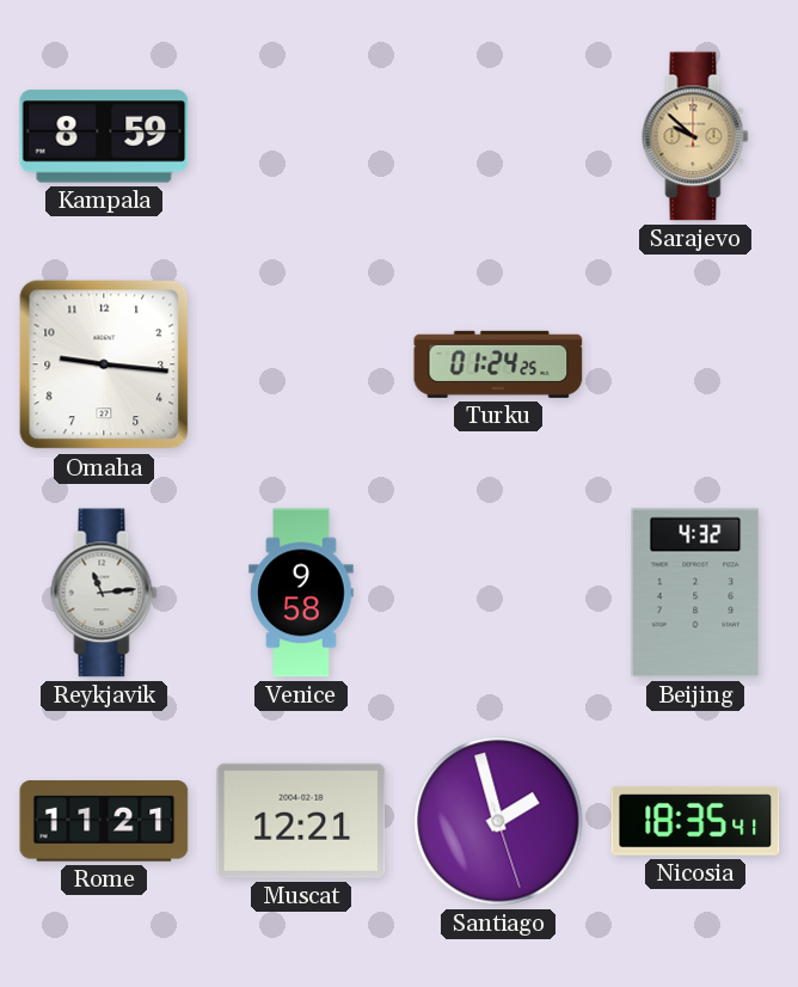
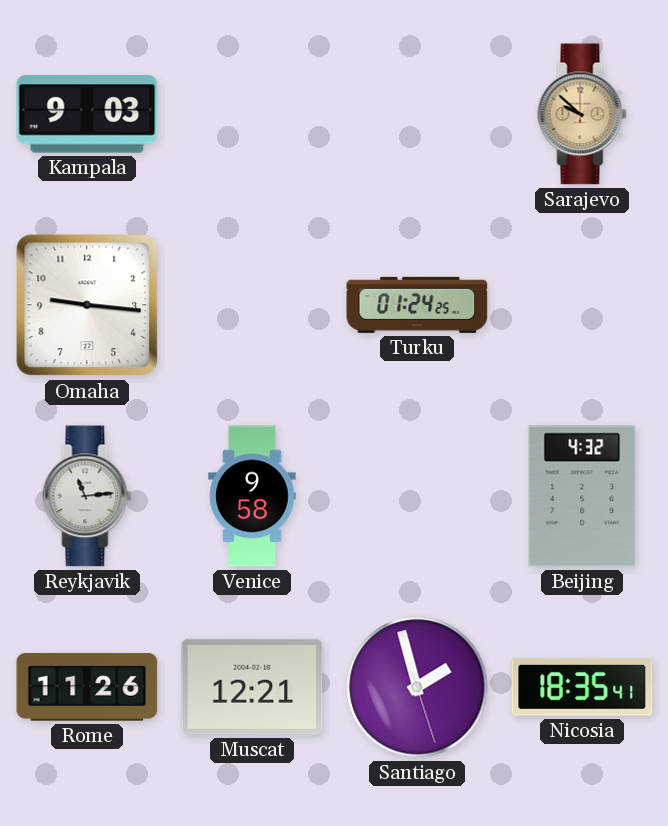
Kampala: 8:59 -> 9:03
Rome: 11:21 -> 11:26
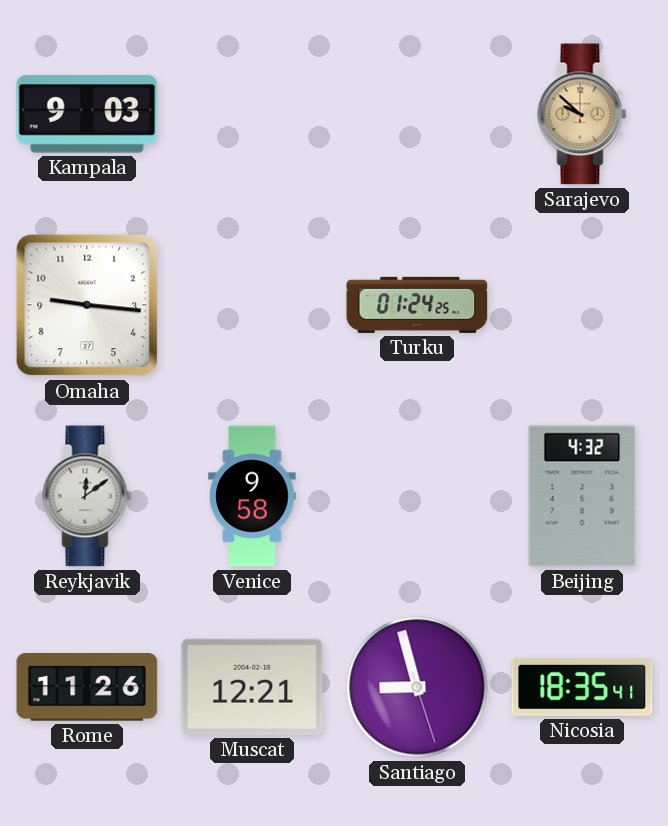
Reykjavik: 11:14 -> 12:09
Santiago: 1:57 -> 8:57
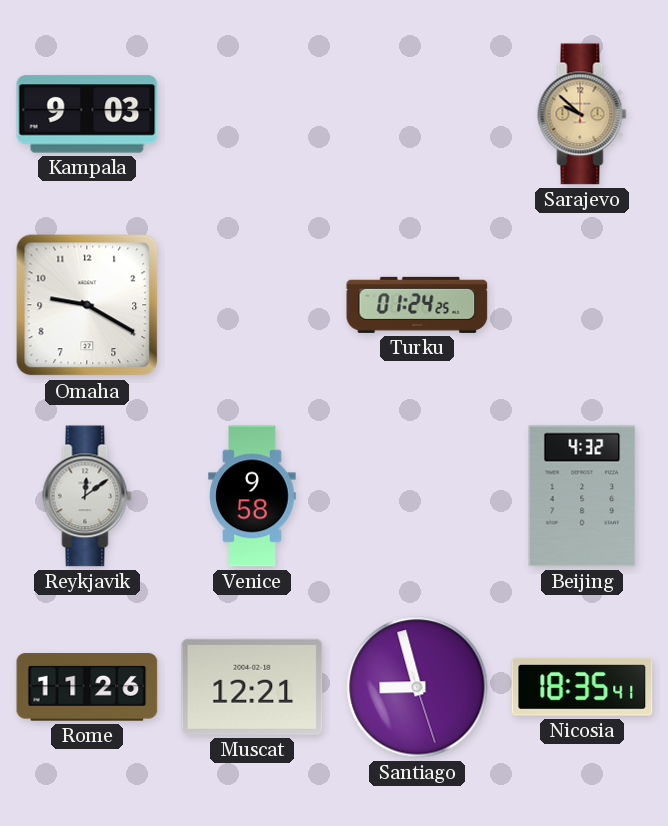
Omaha: 9:16 -> 9:20
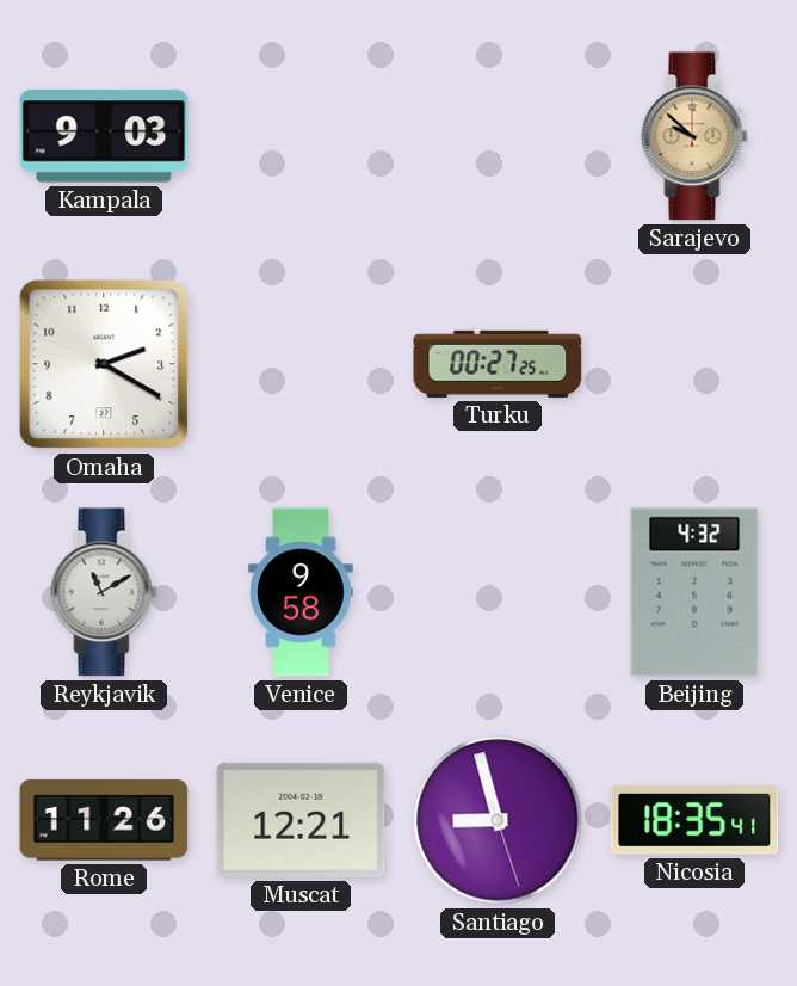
Omaha: 9:20 -> 2:20
Turku: 01:24 -> 00:27
Reykjavik: 12:09 -> 11:10
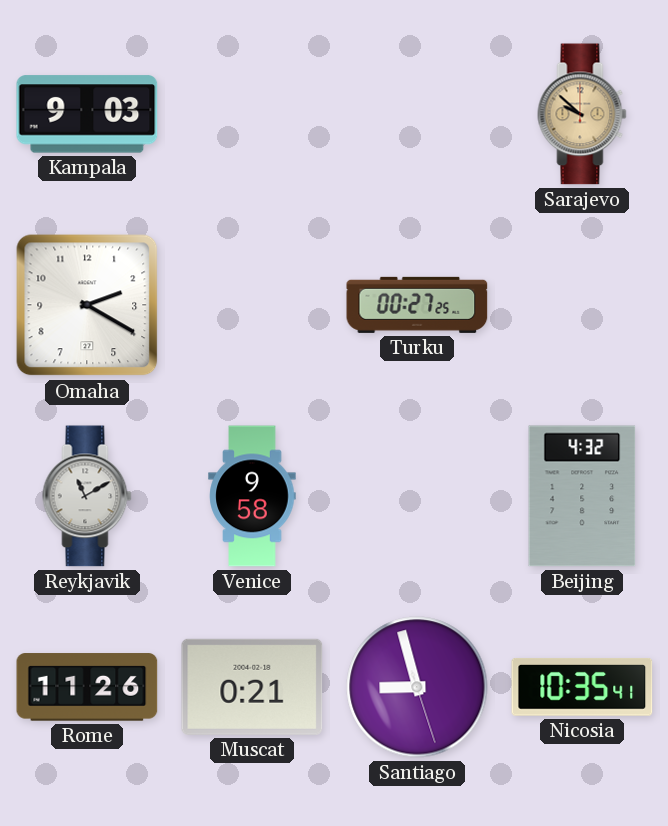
Muscat: 12:21 -> 0:21
Nicosia: 18:35 -> 10:35
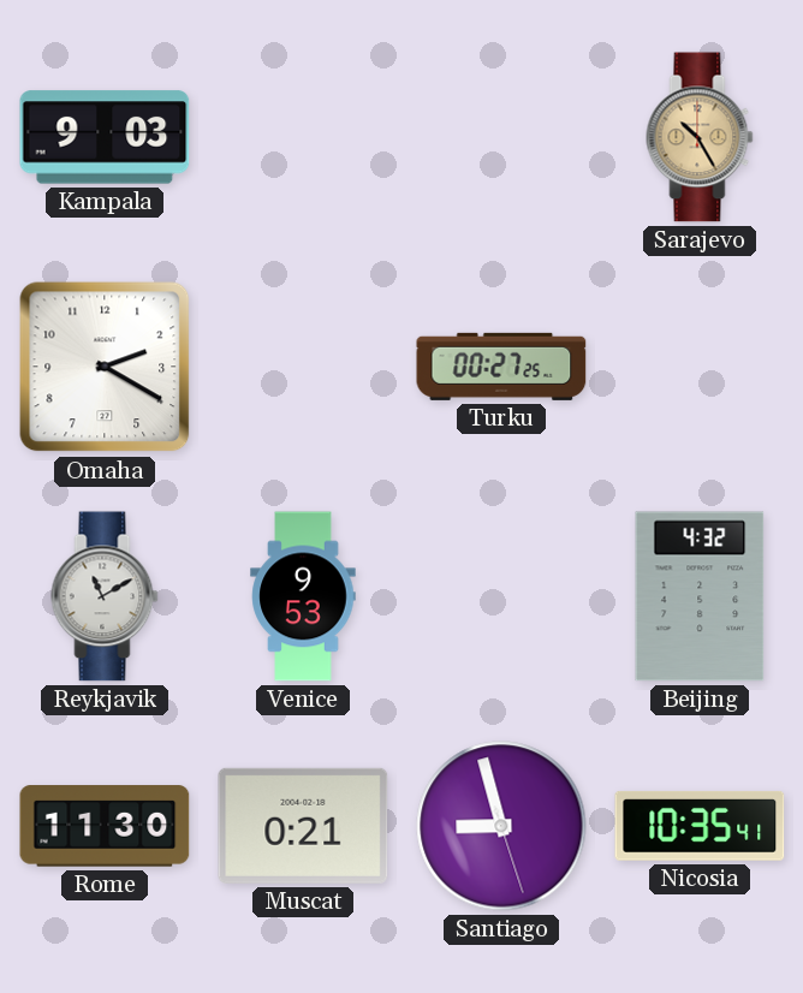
Sarajevo: 9:52 -> 10:25
Venice: 9:58 -> 9:53
Rome: 11:26 -> 11:30
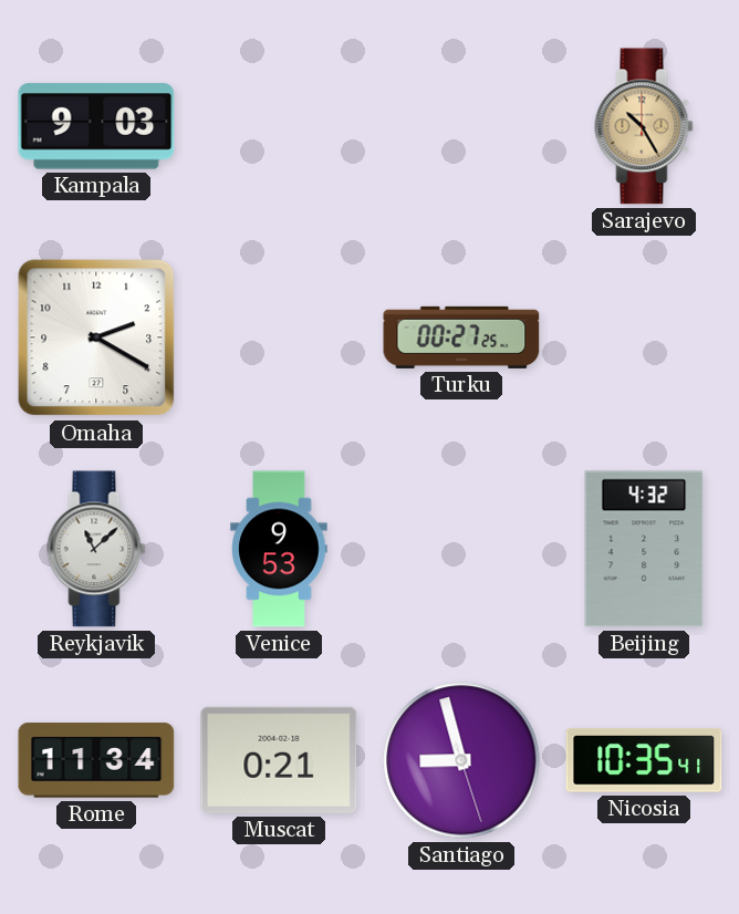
Reykjavik: 11:10 -> 11:08
Rome: 11:30 -> 11:34
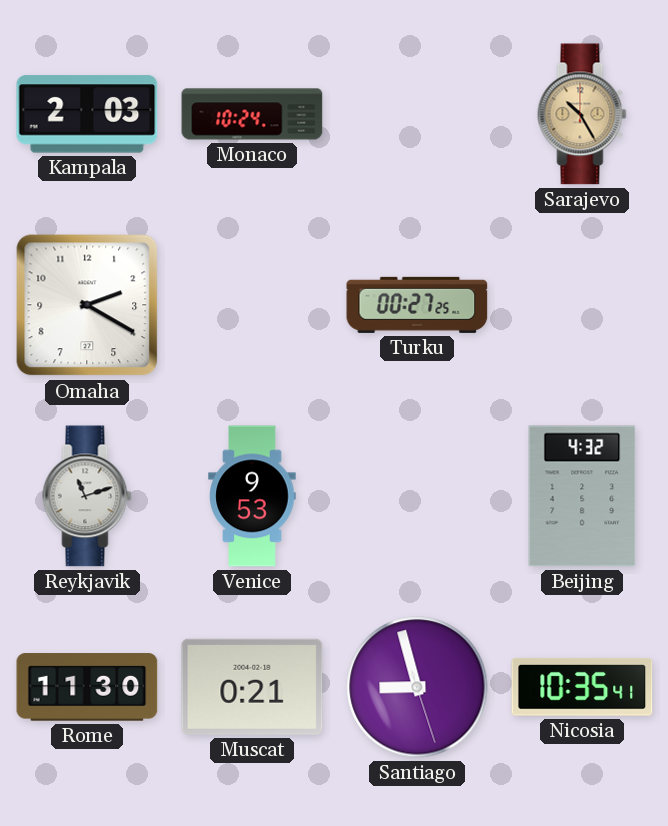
Kampala: 9:03 -> 2:03
Monaco: none -> 10:24
Reykjavik: 11:08 -> 11:12
Rome: 11:34 -> 11:30
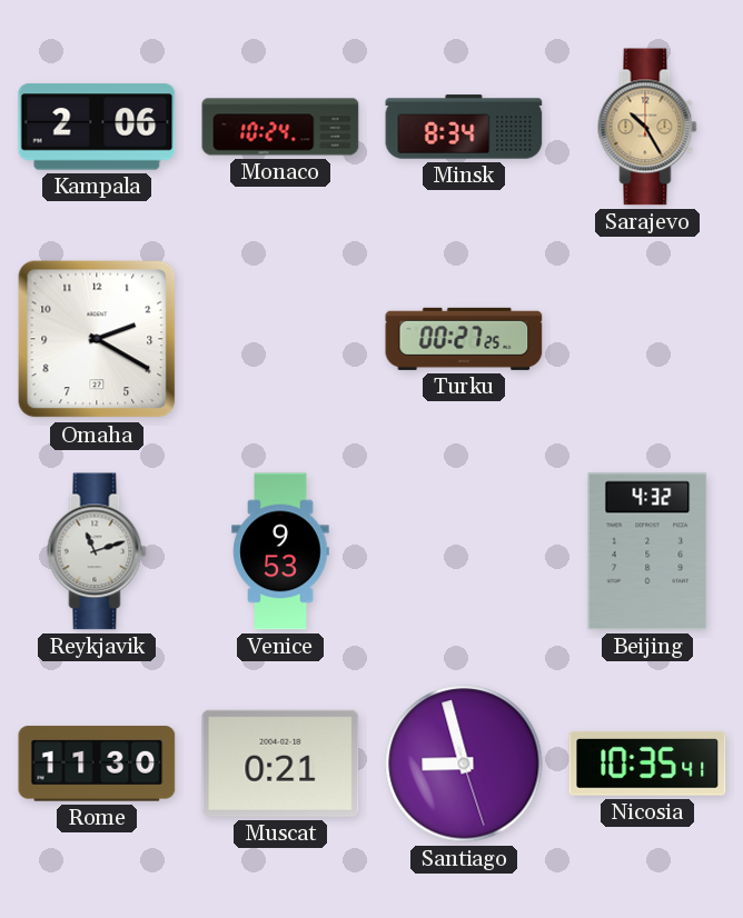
Kampala: 2:03 -> 2:06
Minsk: none -> 8:34
